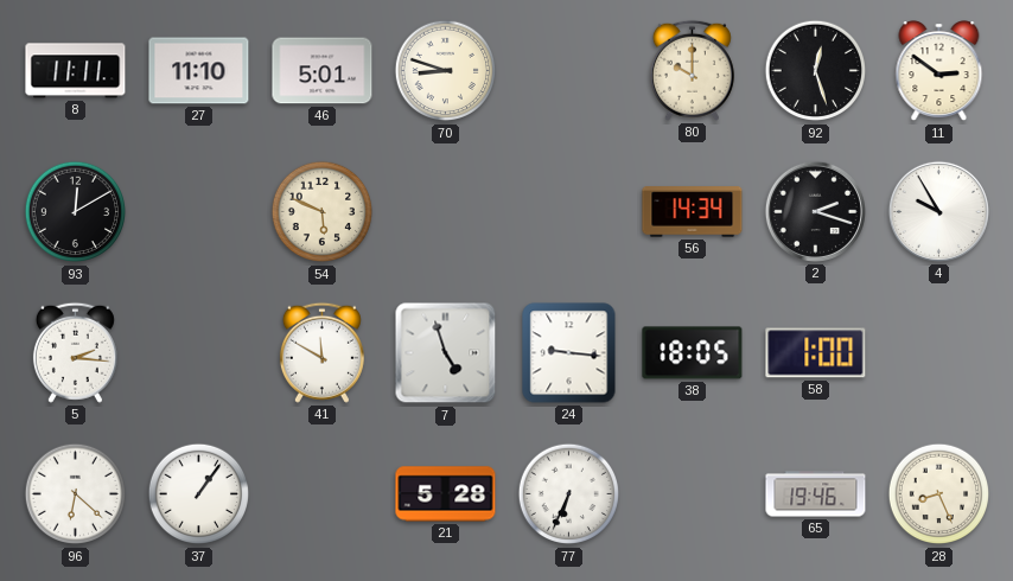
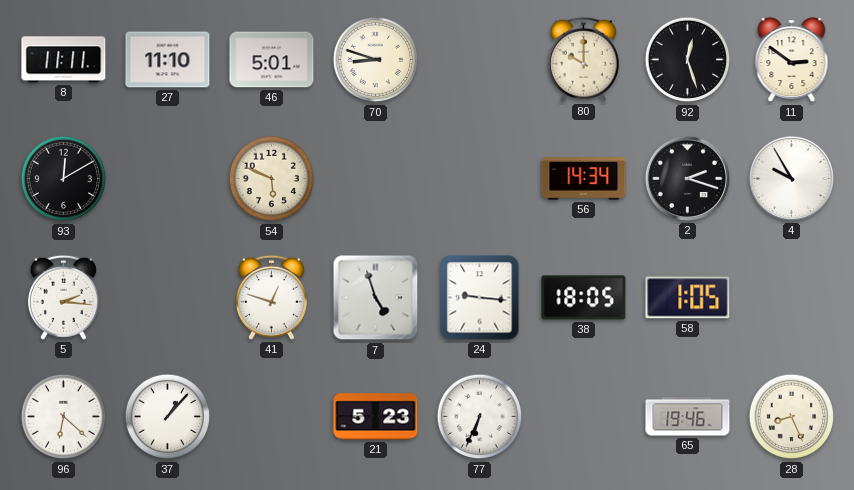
41: 11:50 -> 12:48
58: 1:00 -> 1:05
37: 1:06 -> 1:07
21: 5:28 -> 5:23
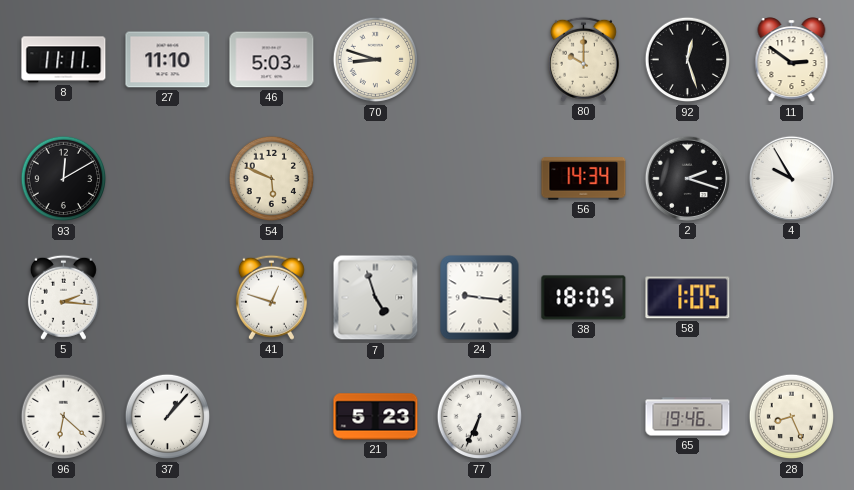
46: 5:01 -> 5:03
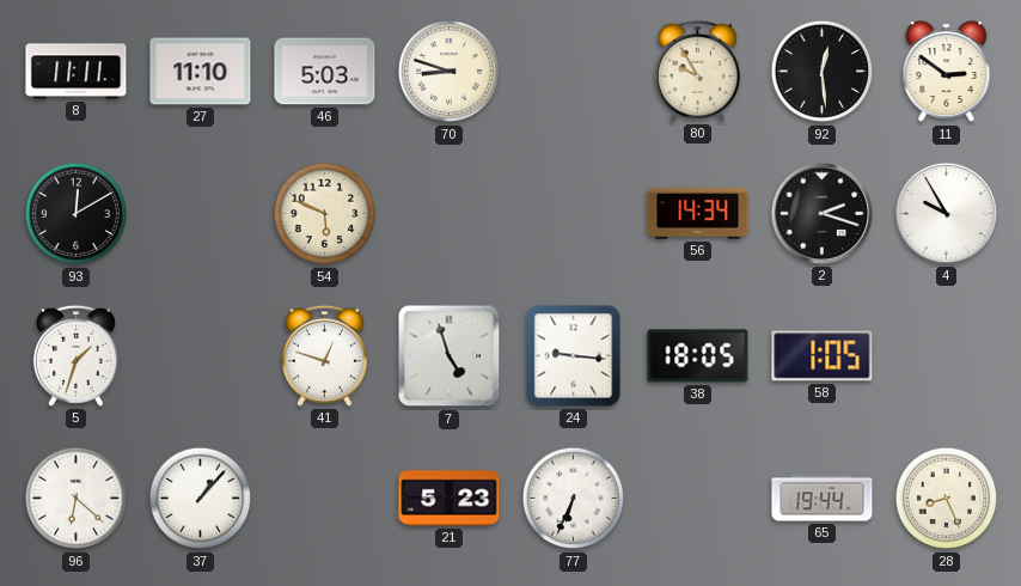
80: 10:00 -> 9:55
92: 12:27 -> 12:29
5: 2:16 -> 1:33
65: 19:46 -> 19:44
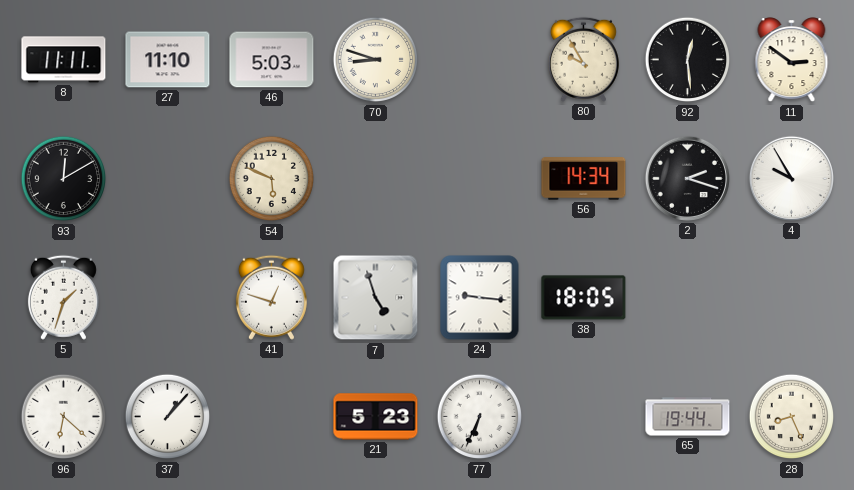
58: 1:05 -> none
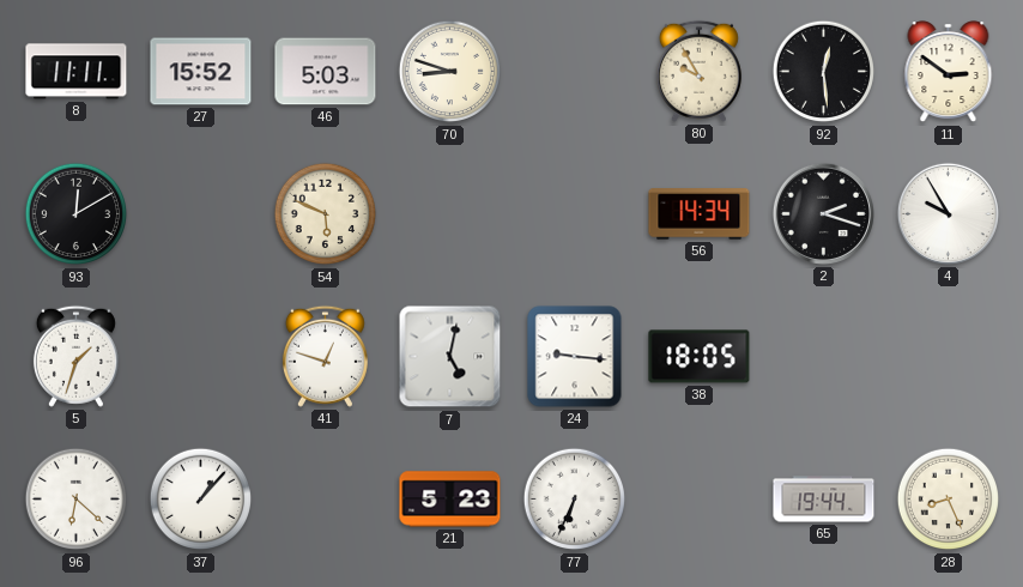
27: 11:10 -> 15:52
7: 4:57 -> 5:02
